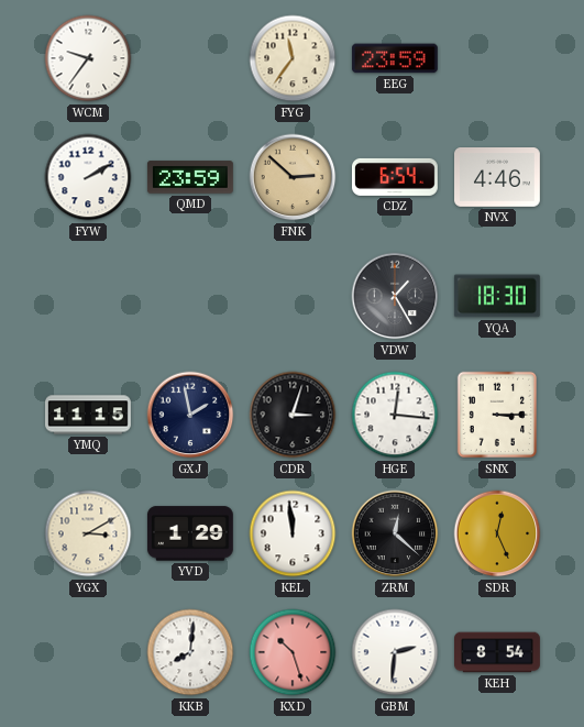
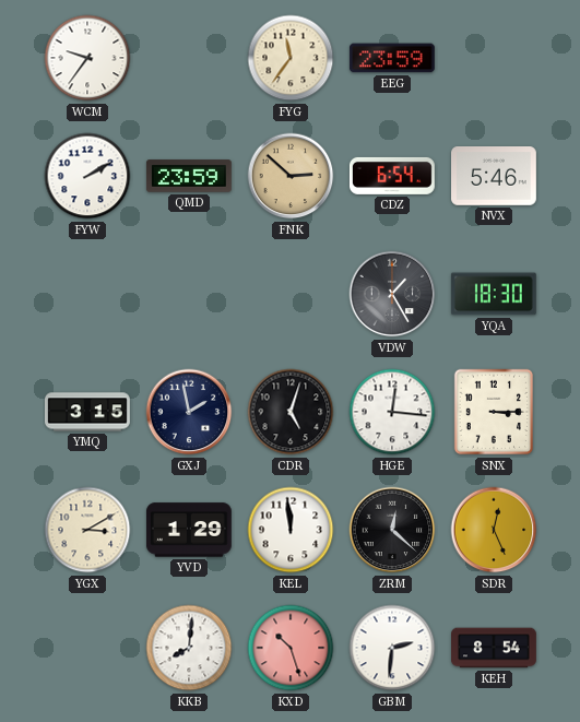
NVX: 4:46 -> 5:46
YMQ: 11:15 -> 3:15
CDR: 3:03 -> 5:03
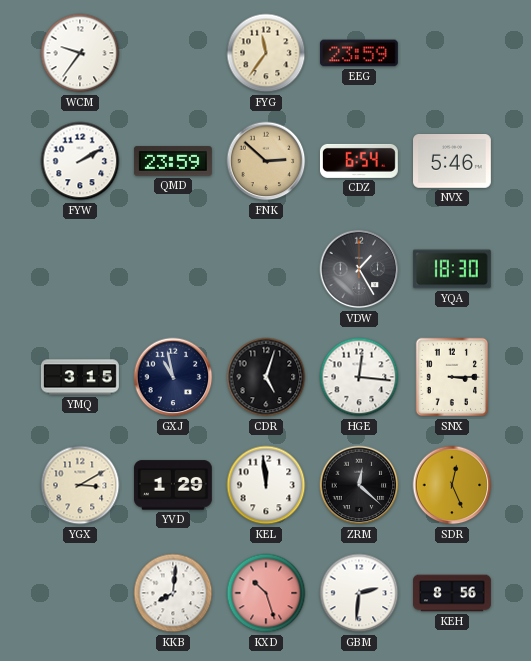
GXJ: 1:58 -> 10:58
KEH: 8:54 -> 8:56
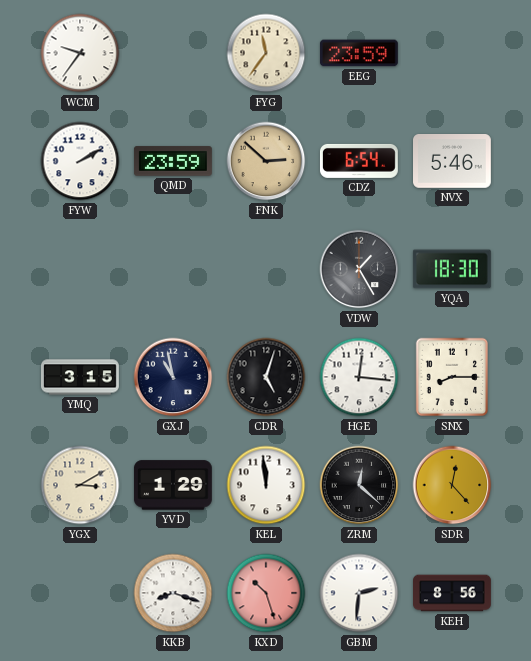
SNX: 3:15 -> 8:15
SDR: 12:26 -> 12:23
KKB: 8:01 -> 8:18
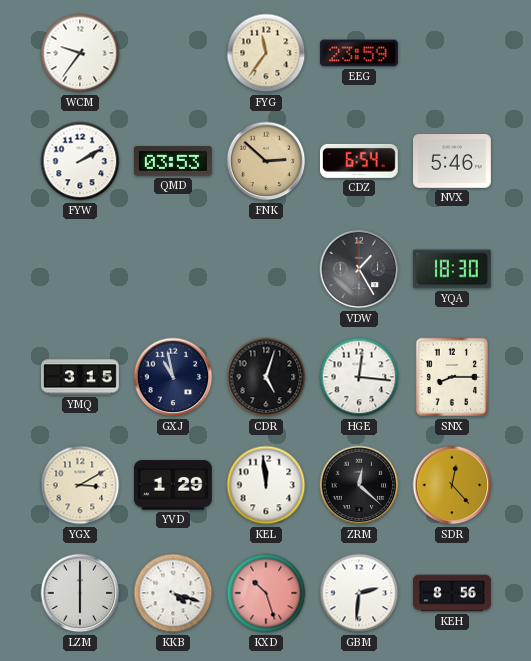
QMD: 23:59 -> 03:53
LZM: none -> 6:00
KKB: 8:18 -> 4:18
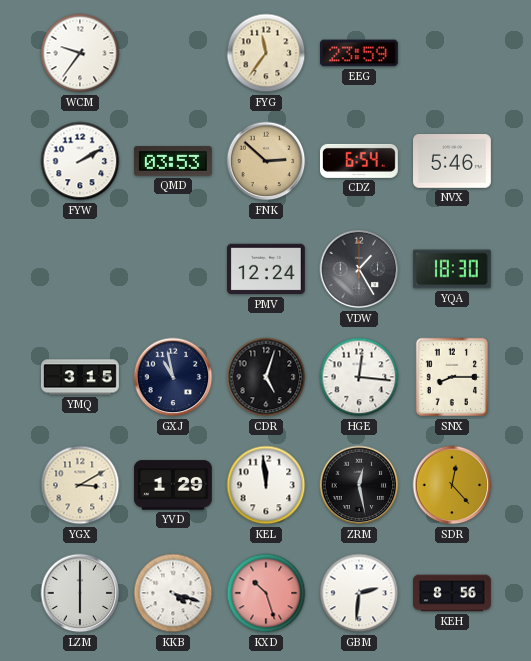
PMV: none -> 12:24
ZRM: 12:22 -> 12:28
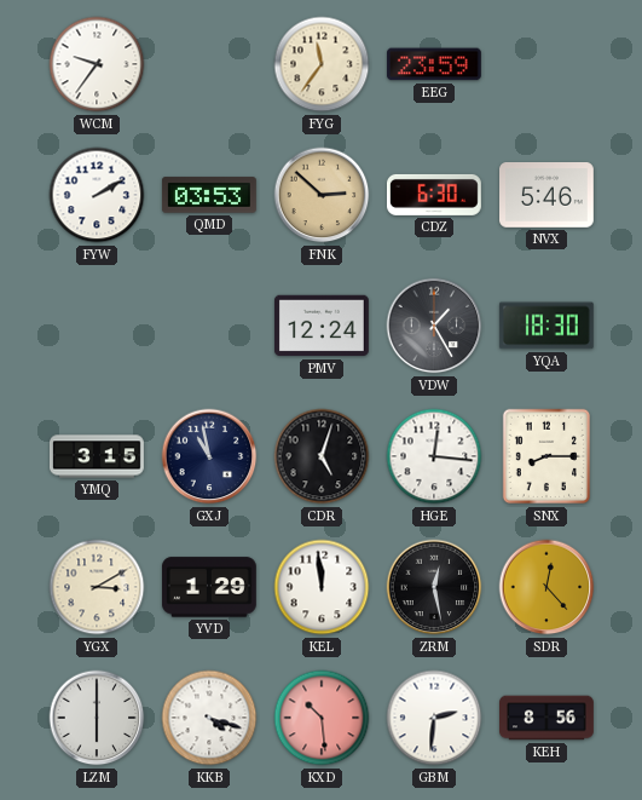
CDZ: 6:54 -> 6:30
KXD: 10:27 -> 10:29
